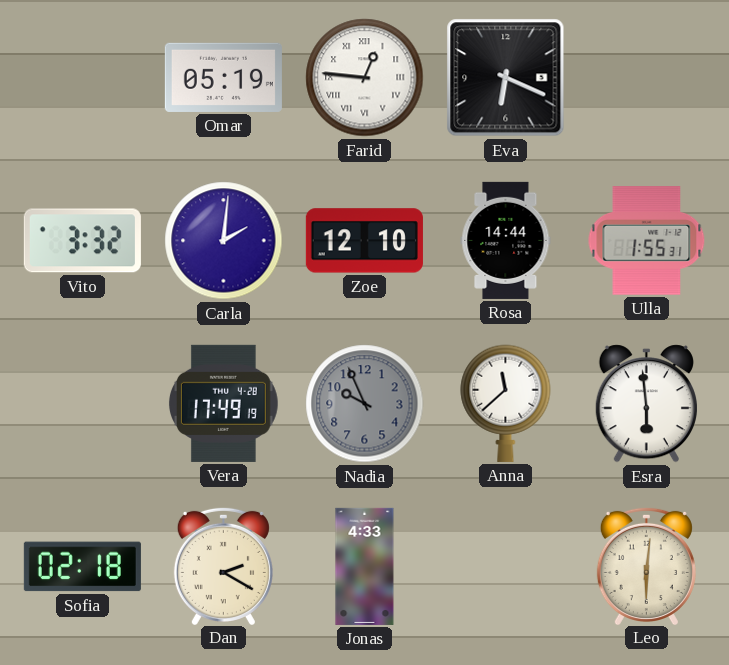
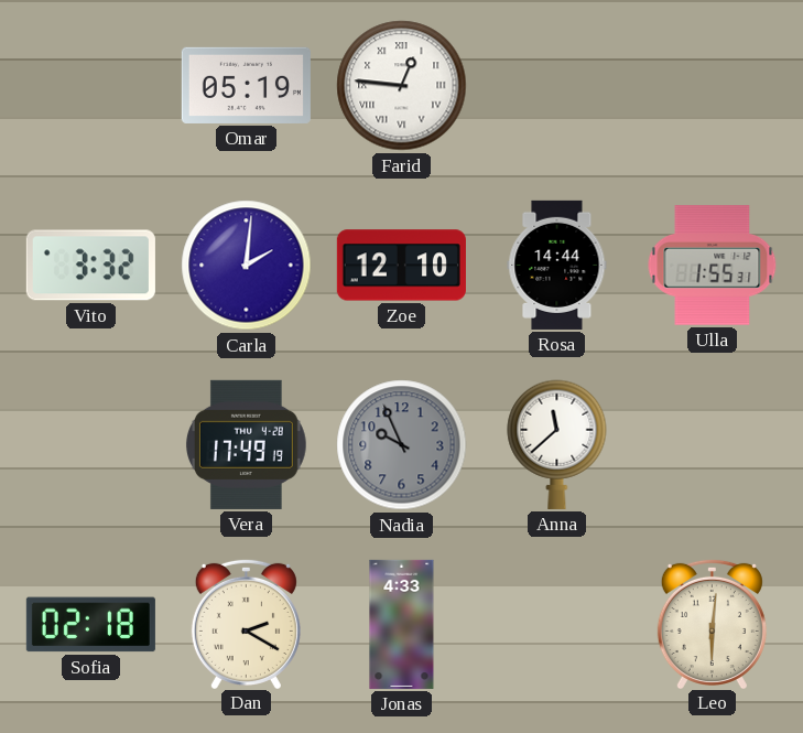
Eva: 6:19 -> none
Esra: 5:59 -> none
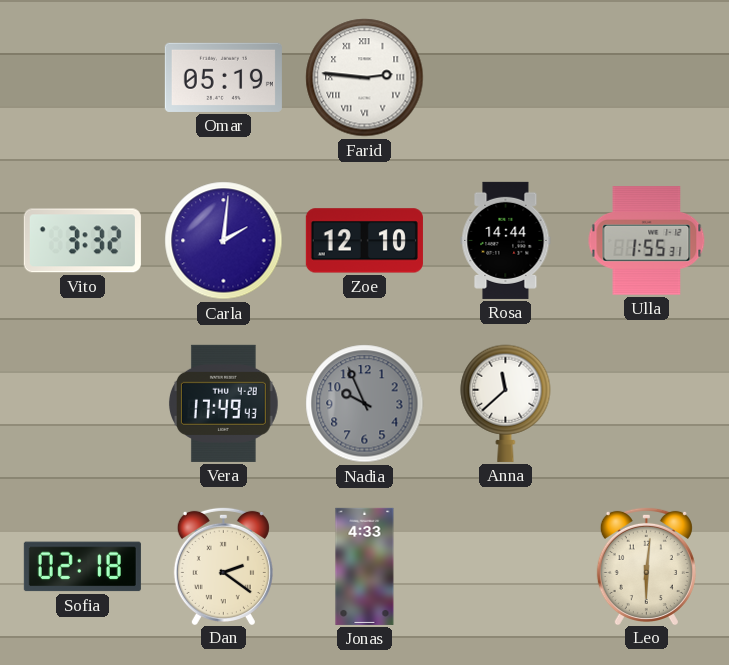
Farid: 12:46 -> 2:46
Vera: 17:49:19 -> 17:49:43
Dan: 2:20 -> 2:21
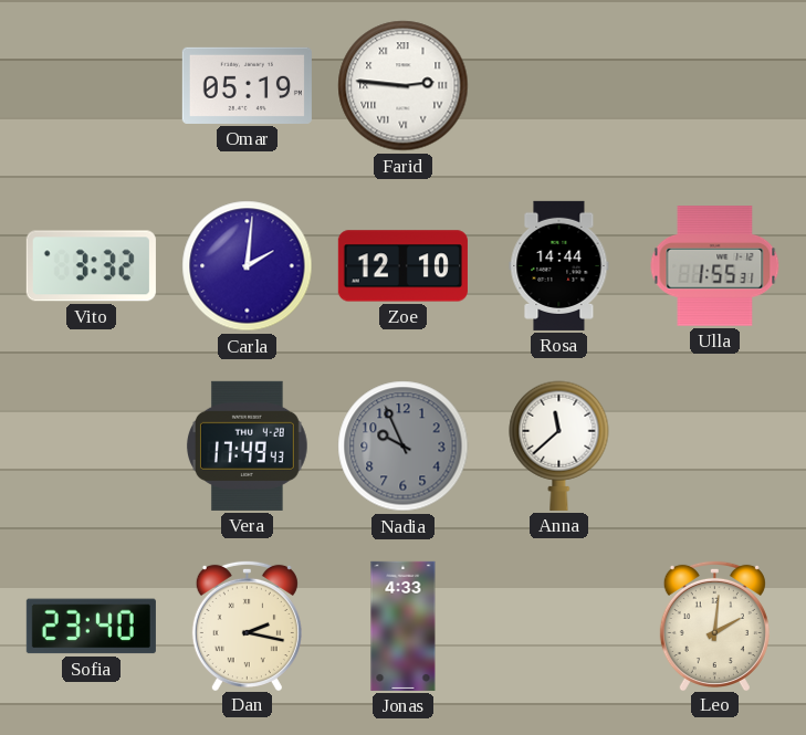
Sofia: 02:18 -> 23:40
Dan: 2:21 -> 2:17
Leo: 6:01 -> 2:01
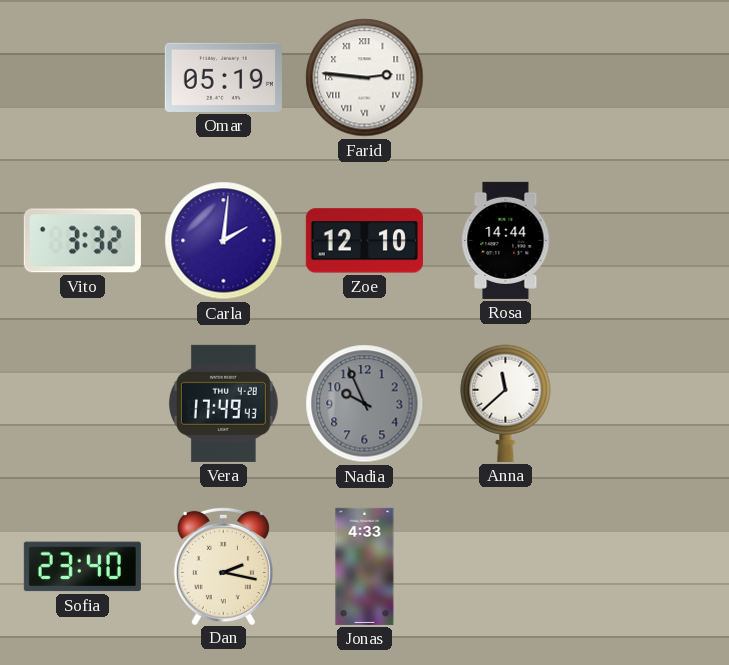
Ulla: 1:55 -> none
Leo: 2:01 -> none
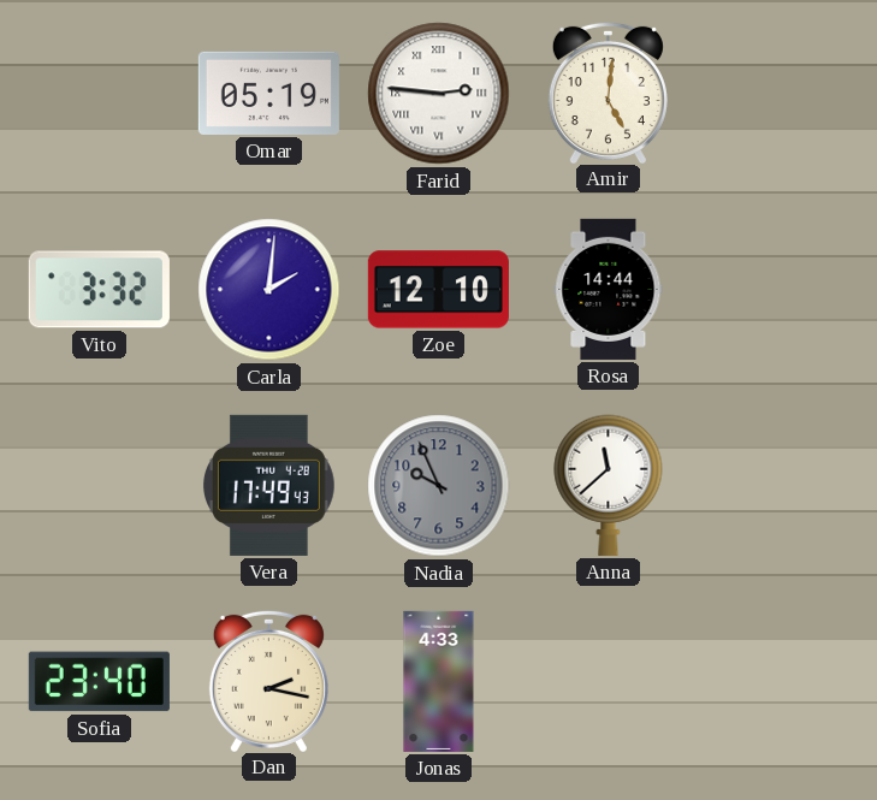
Amir: none -> 5:01
